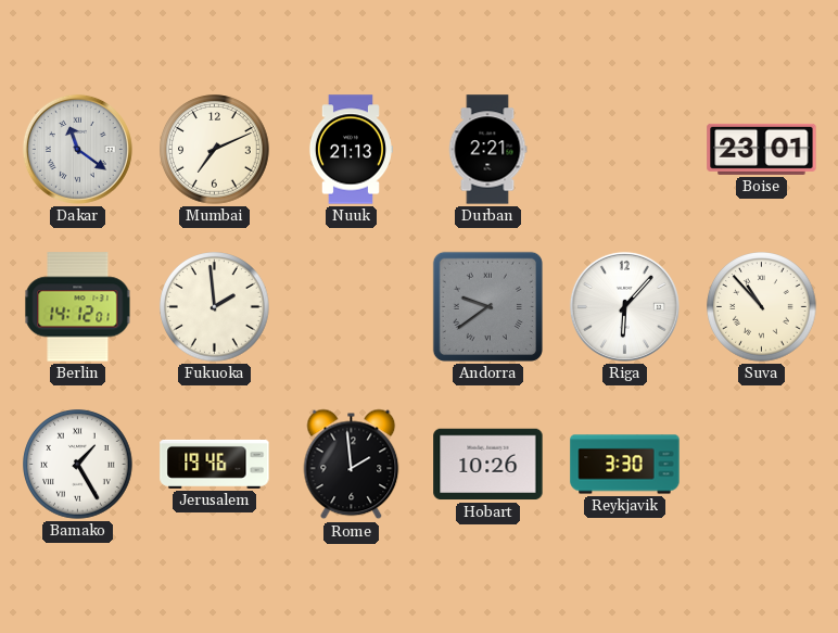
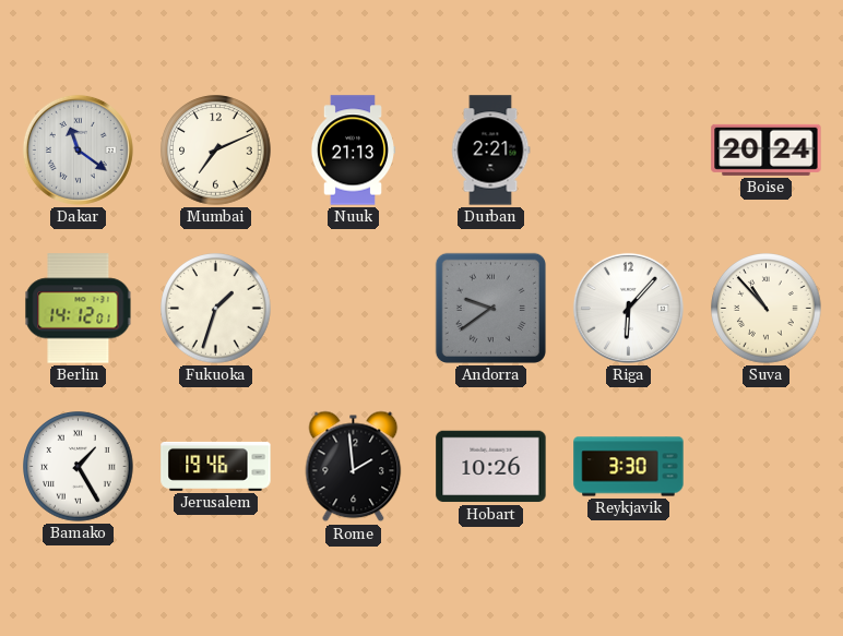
Boise: 23:01 -> 20:24
Fukuoka: 1:59 -> 1:33
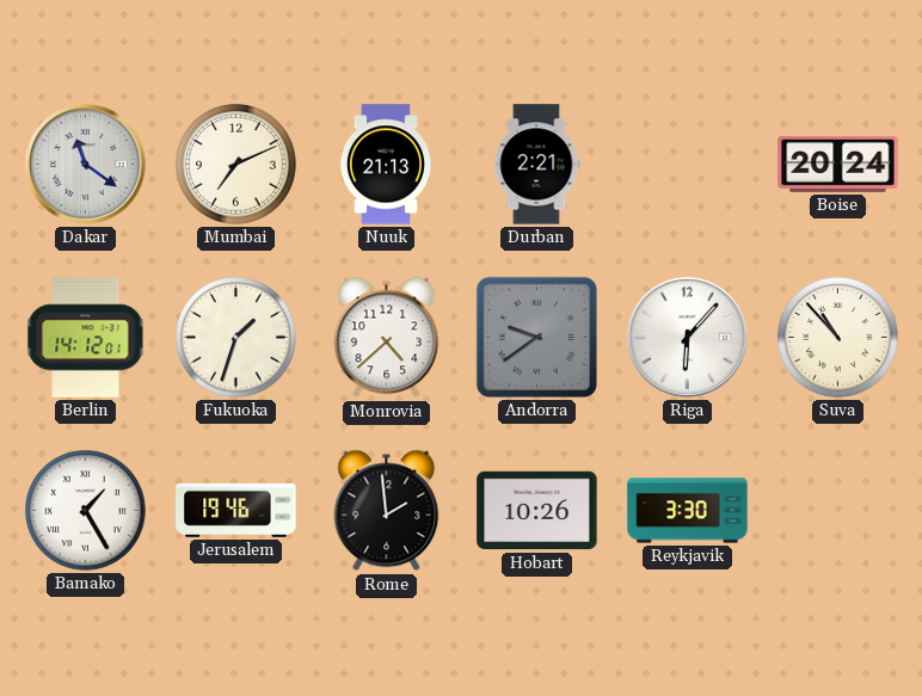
Monrovia: none -> 4:38
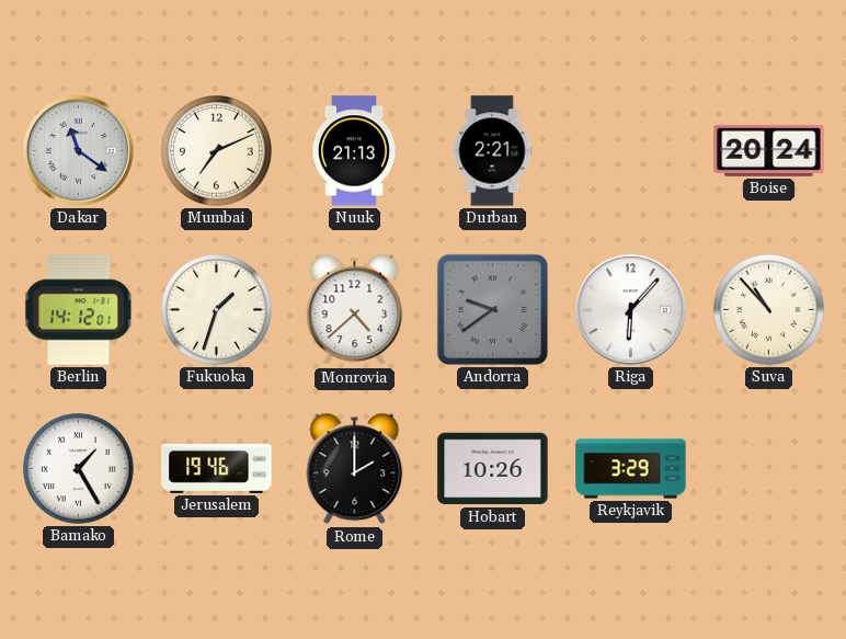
Rome: 1:59 -> 2:00
Reykjavik: 3:30 -> 3:29
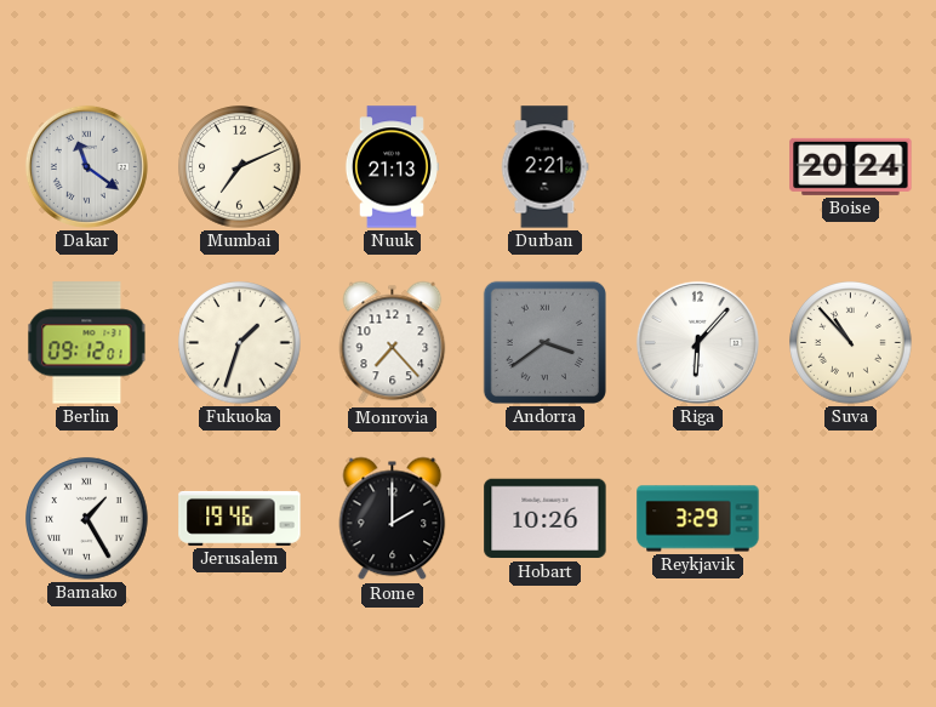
Berlin: 14:12 -> 09:12
Monrovia: 4:38 -> 7:23
Andorra: 9:39 -> 3:39
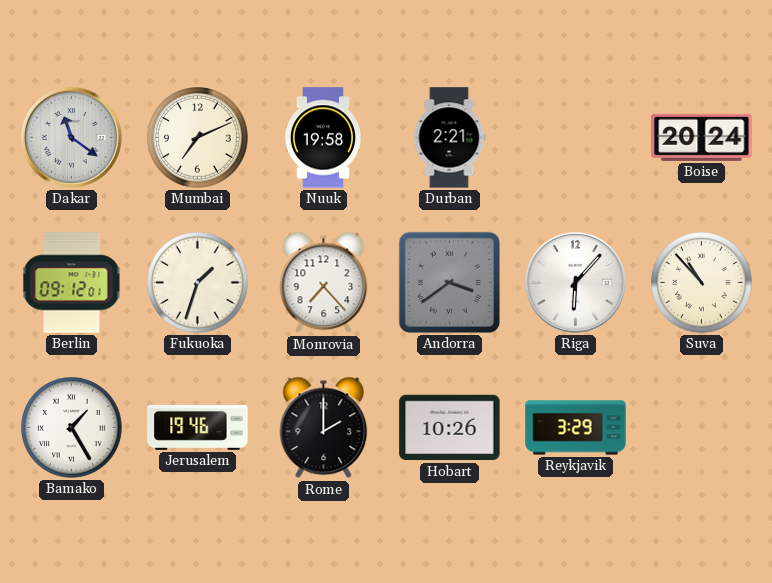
Nuuk: 21:13 -> 19:58
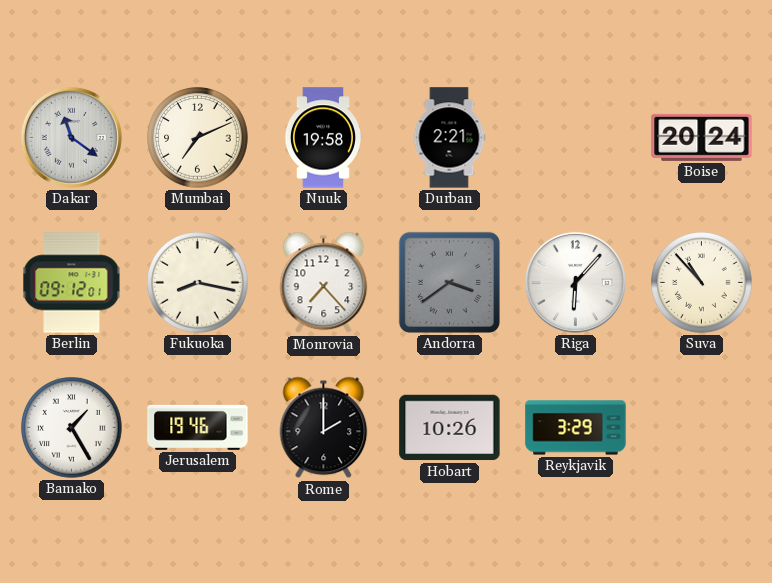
Fukuoka: 1:33 -> 8:17
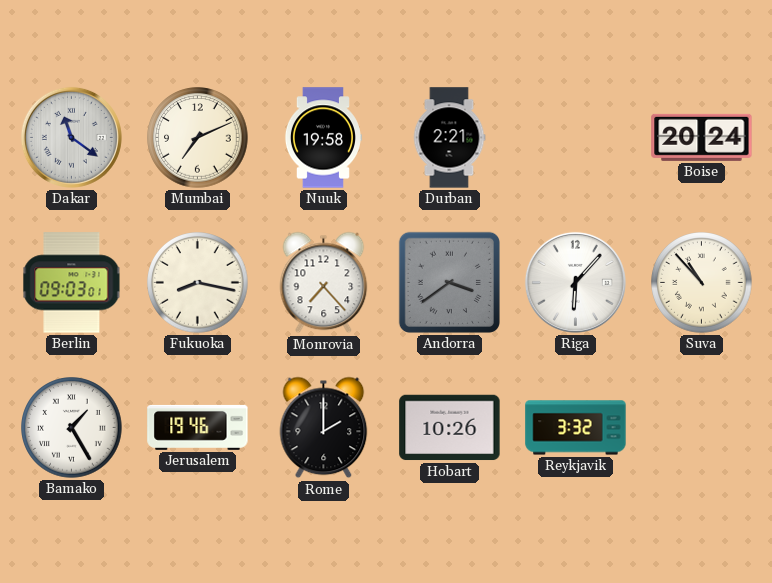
Berlin: 09:12 -> 09:03
Reykjavik: 3:29 -> 3:32
